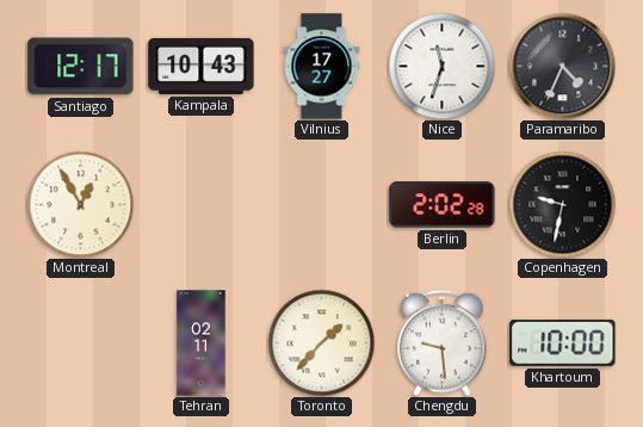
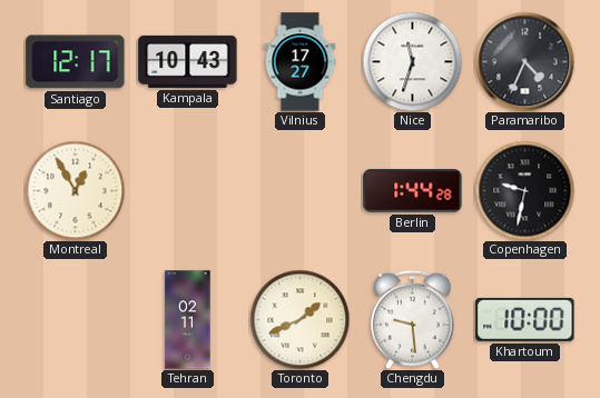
Berlin: 2:02 -> 1:44
Toronto: 1:37 -> 1:41
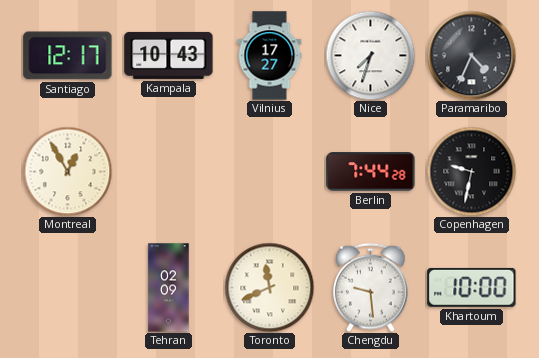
Nice: 11:33 -> 7:33
Berlin: 1:44 -> 7:44
Tehran: 02:11 -> 02:09
Toronto: 1:41 -> 11:41
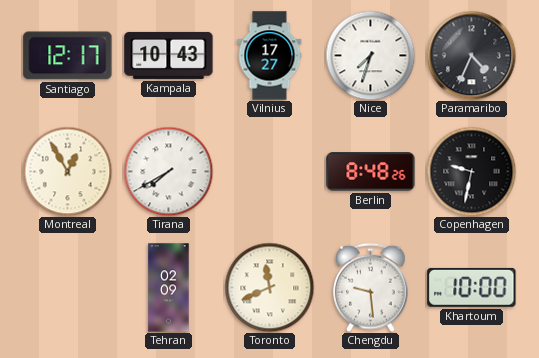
Tirana: none -> 7:40
Berlin: 7:44 -> 8:48
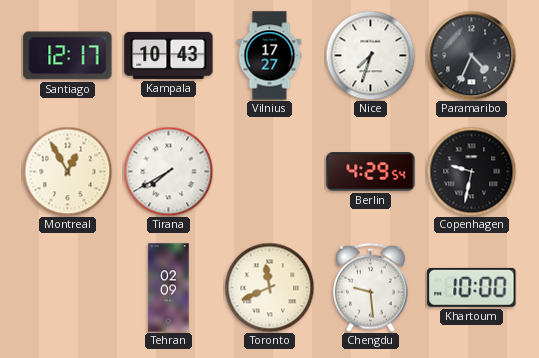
Berlin: 8:48 -> 4:29
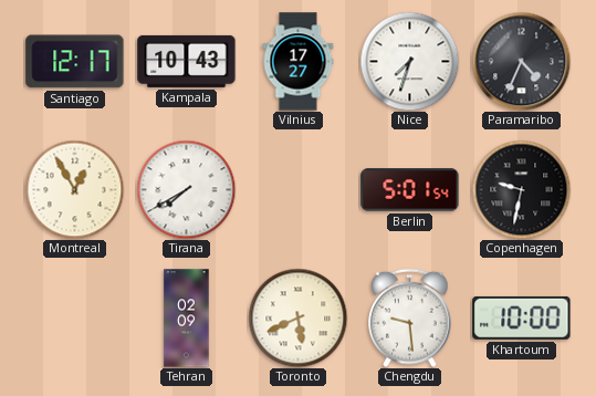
Berlin: 4:29 -> 5:01
Toronto: 11:41 -> 5:41
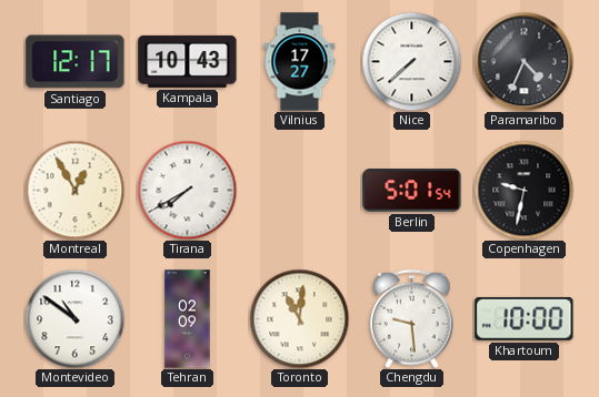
Nice: 7:33 -> 7:38
Montevideo: none -> 10:51
Toronto: 5:41 -> 11:01
